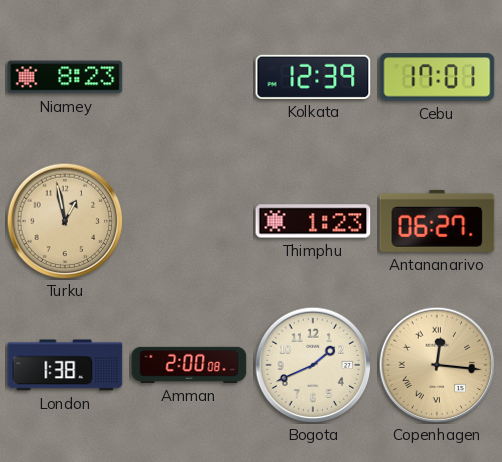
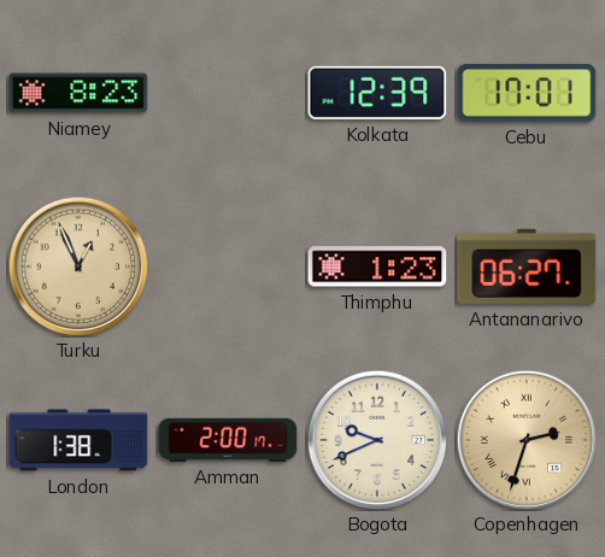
Turku: 12:58 -> 12:56
Amman: 2:00:08 -> 2:00:17
Bogota: 1:41 -> 9:41
Copenhagen: 12:16 -> 2:33
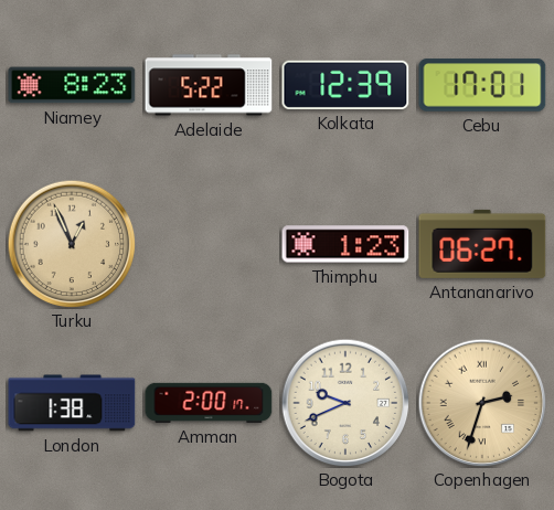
Adelaide: none -> 5:22
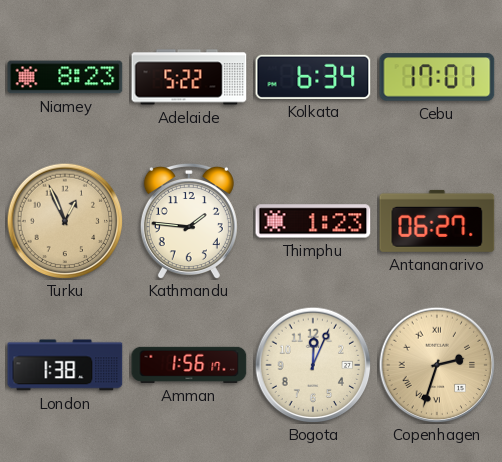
Kolkata: 12:39 -> 6:34
Kathmandu: none -> 1:46
Amman: 2:00 -> 1:56
Bogota: 9:41 -> 12:04
